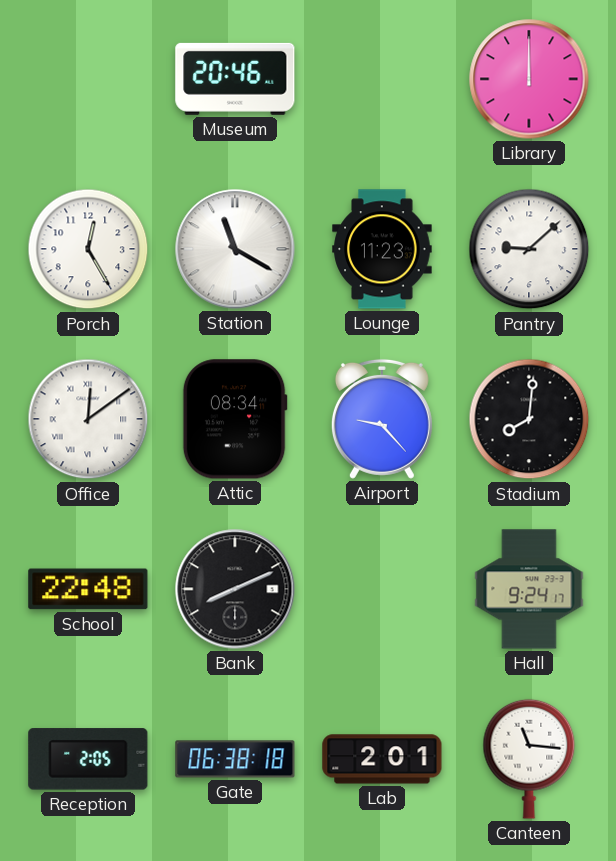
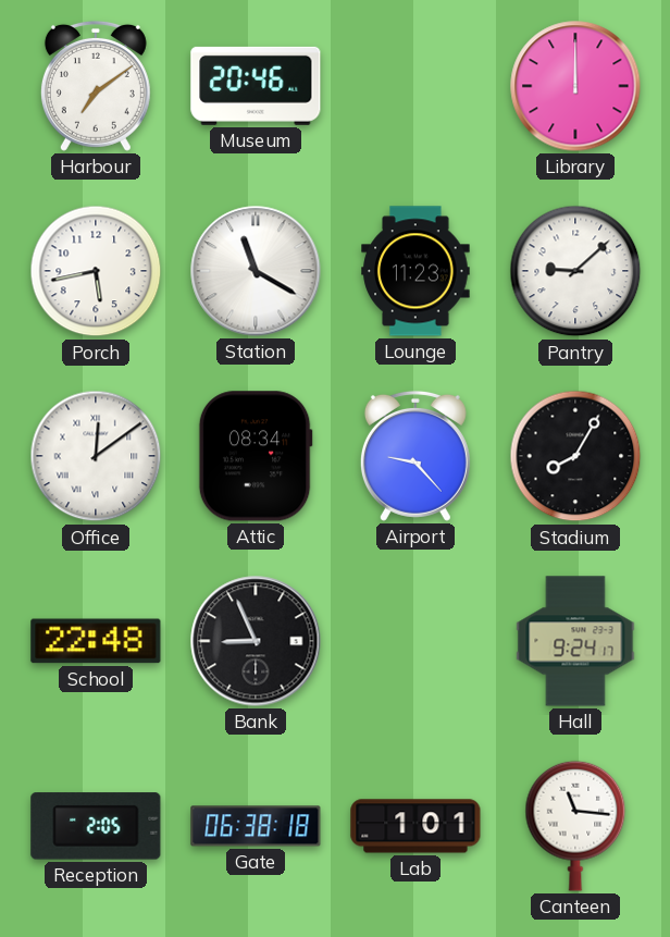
Harbour: none -> 7:09
Porch: 12:25 -> 5:43
Stadium: 8:01 -> 8:05
Bank: 8:11 -> 8:56
Lab: 2:01 -> 1:01
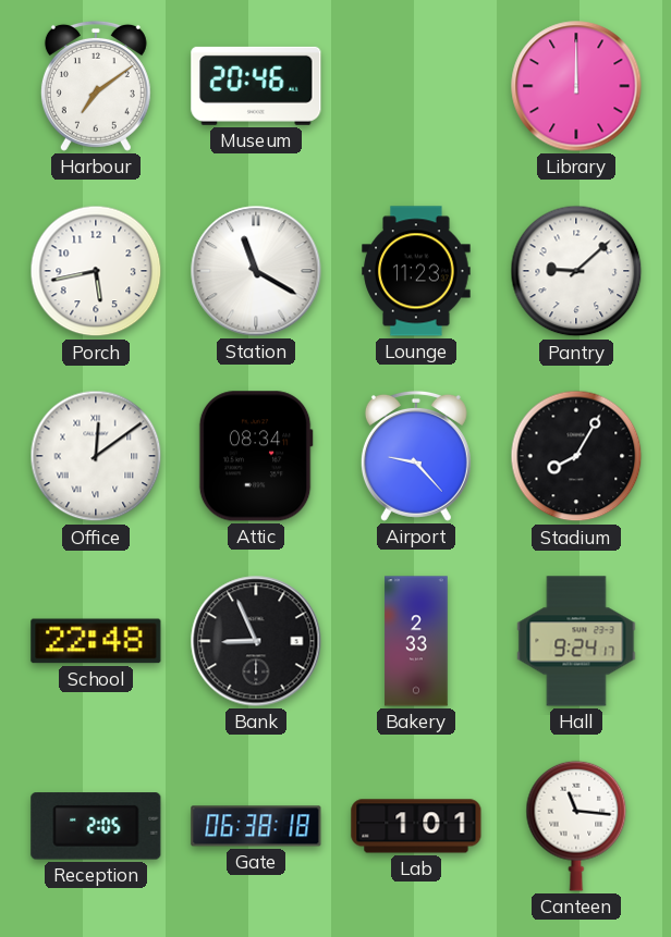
Bakery: none -> 2:33
